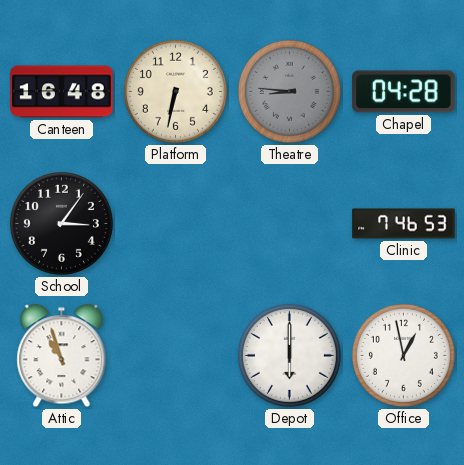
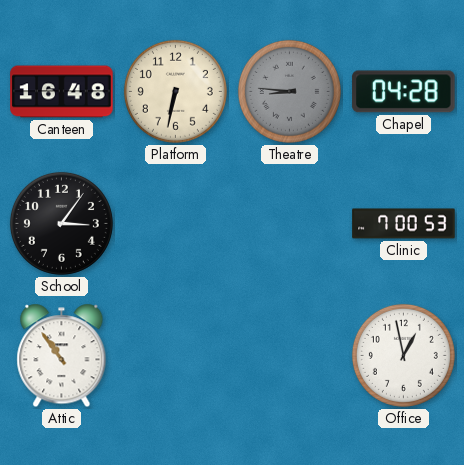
Clinic: 7:46 -> 7:00
Attic: 10:57 -> 10:54
Depot: 6:00 -> none
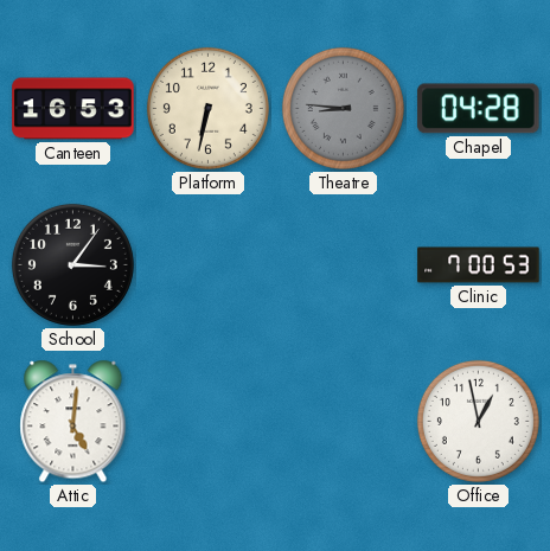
Canteen: 16:48 -> 16:53
Attic: 10:54 -> 5:01
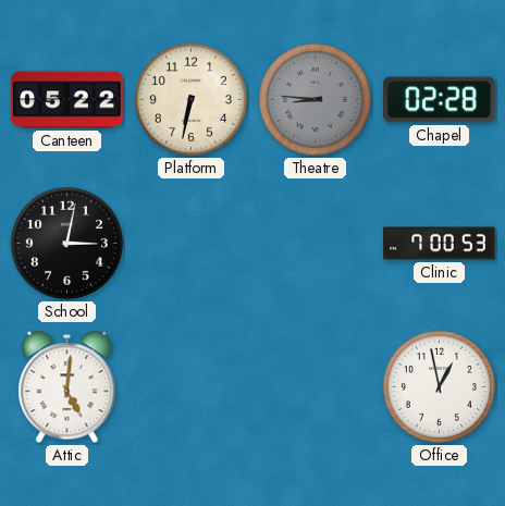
Canteen: 16:53 -> 05:22
Chapel: 04:28 -> 02:28
School: 3:06 -> 3:02
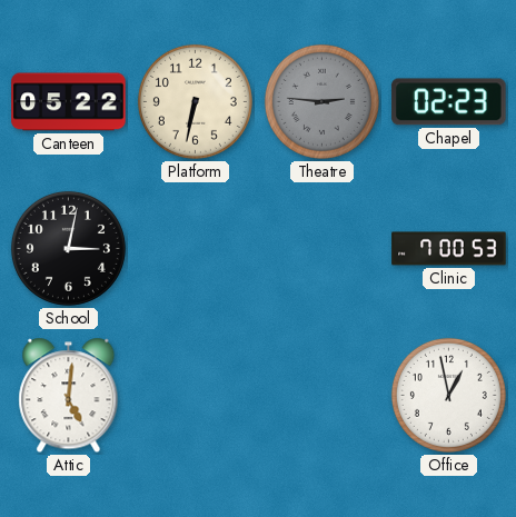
Theatre: 8:46 -> 2:46
Chapel: 02:28 -> 02:23
